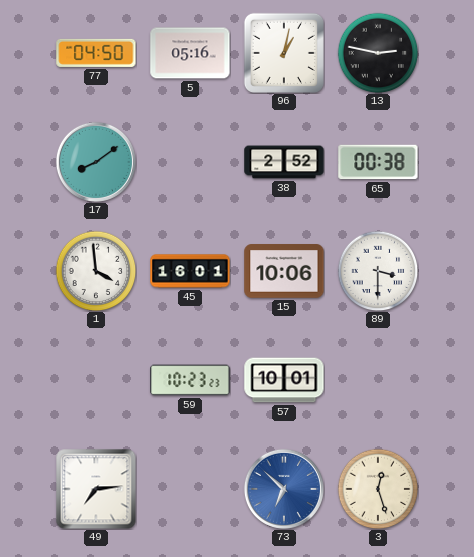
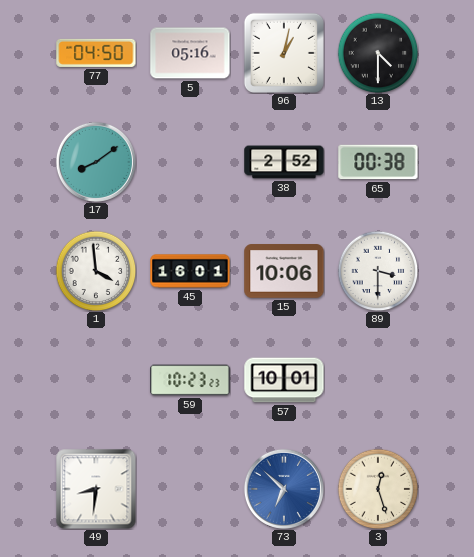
13: 2:47 -> 4:30
49: 7:14 -> 8:31
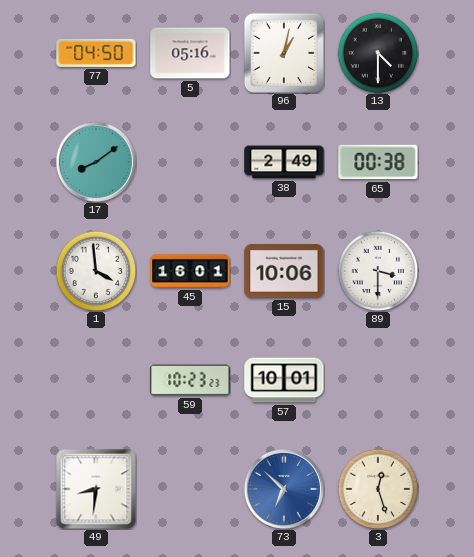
38: 2:52 -> 2:49
